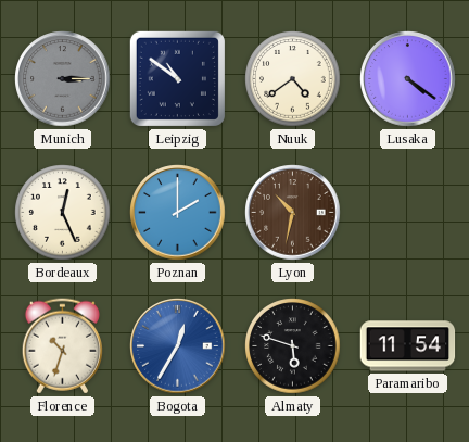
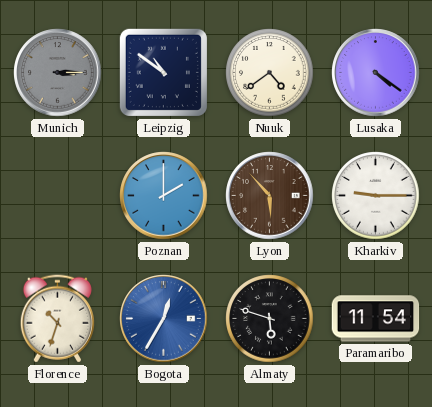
Bordeaux: 12:26 -> none
Lyon: 10:32 -> 5:53
Kharkiv: none -> 9:15
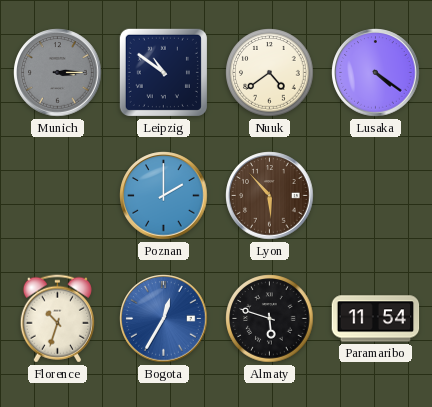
Kharkiv: 9:15 -> none
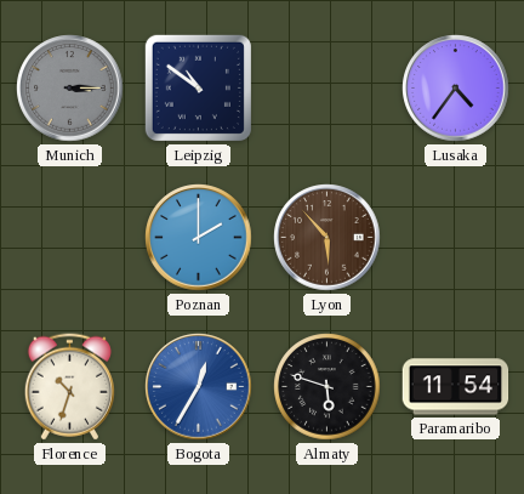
Nuuk: 4:39 -> none
Lusaka: 4:21 -> 4:36
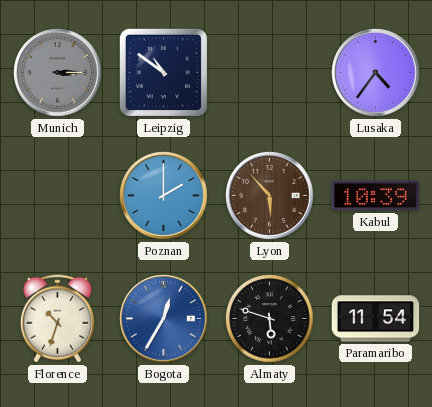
Kabul: none -> 10:39
